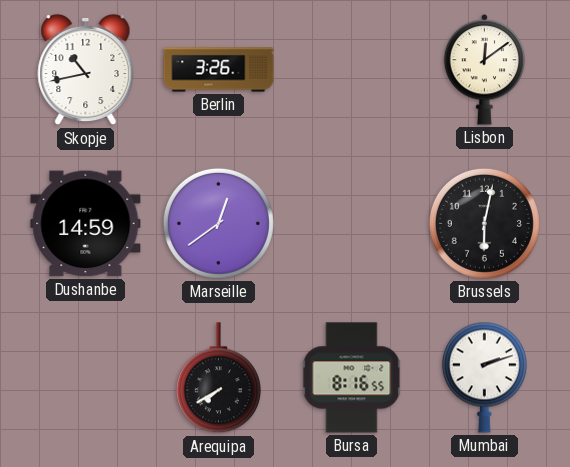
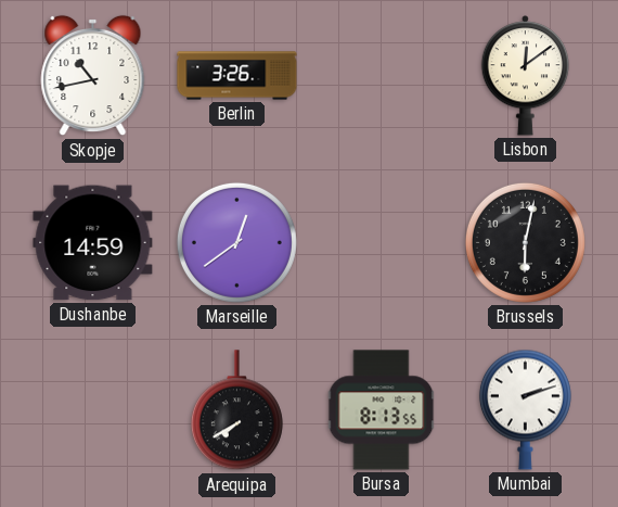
Bursa: 8:16 -> 8:13
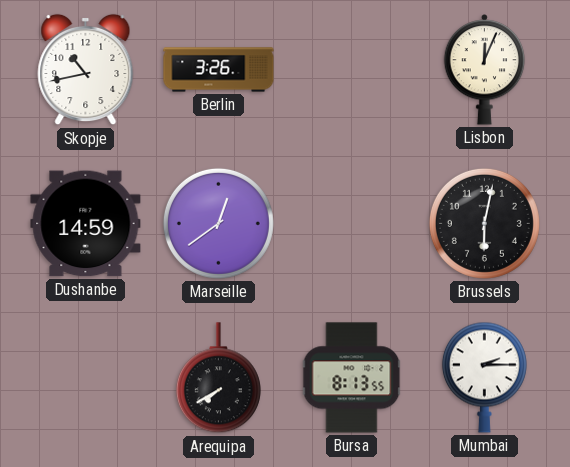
Lisbon: 12:09 -> 12:04
Mumbai: 2:12 -> 2:15
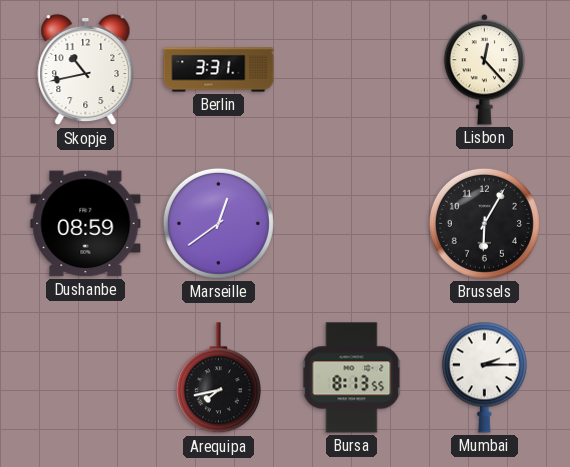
Berlin: 3:26 -> 3:31
Lisbon: 12:04 -> 12:23
Dushanbe: 14:59 -> 08:59
Brussels: 6:02 -> 6:05
Arequipa: 7:40 -> 7:43
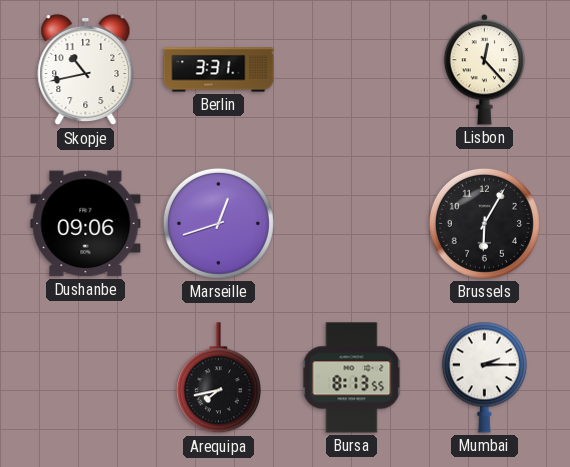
Dushanbe: 08:59 -> 09:06
Marseille: 12:39 -> 12:42
